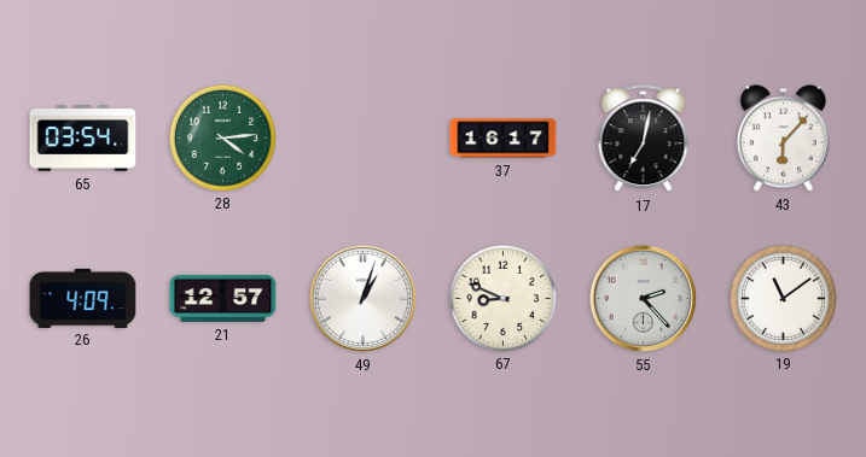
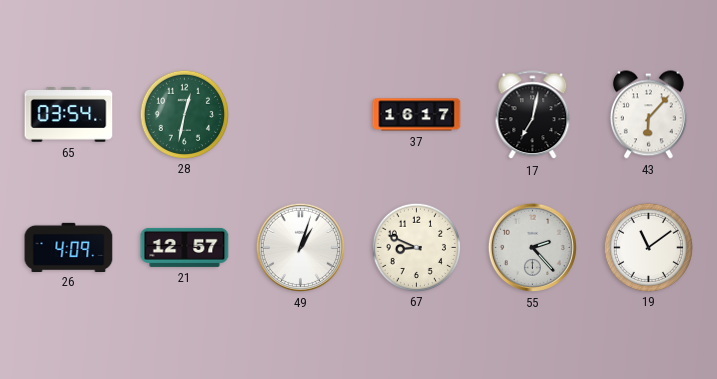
28: 4:14 -> 12:32
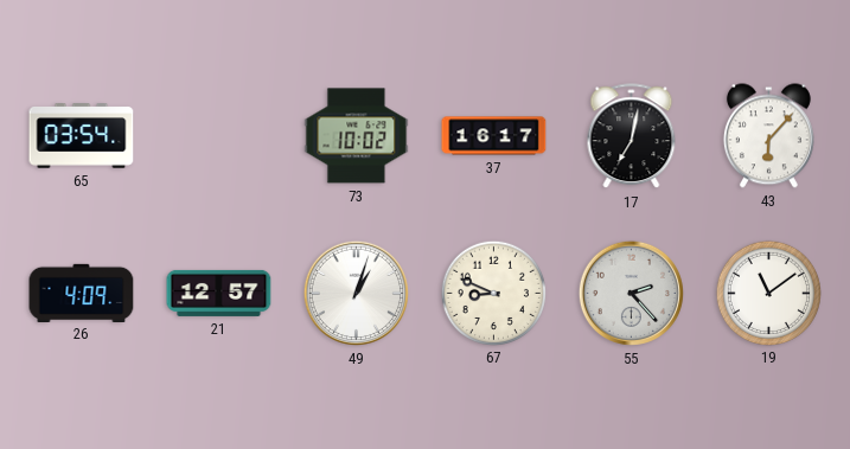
28: 12:32 -> none
73: none -> 10:02
